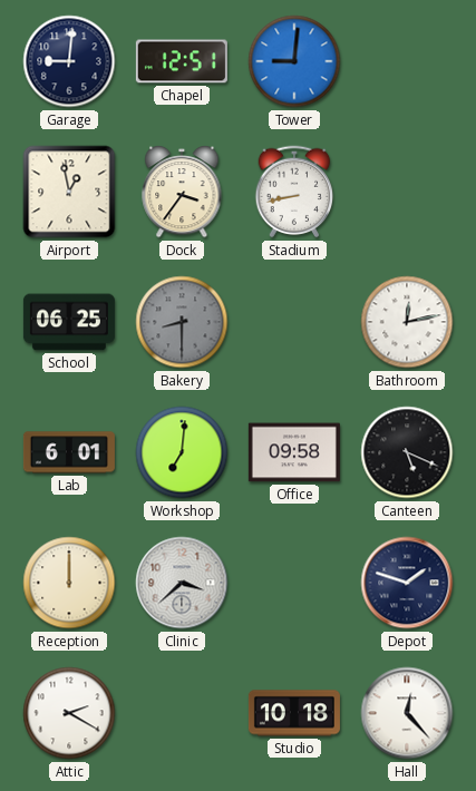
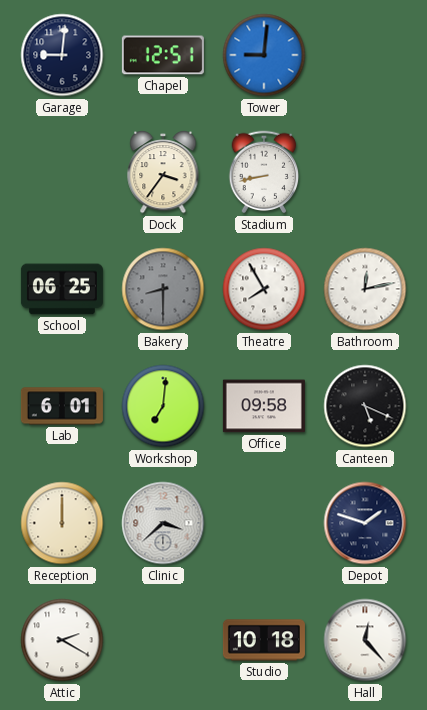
Airport: 12:58 -> none
Theatre: none -> 7:55
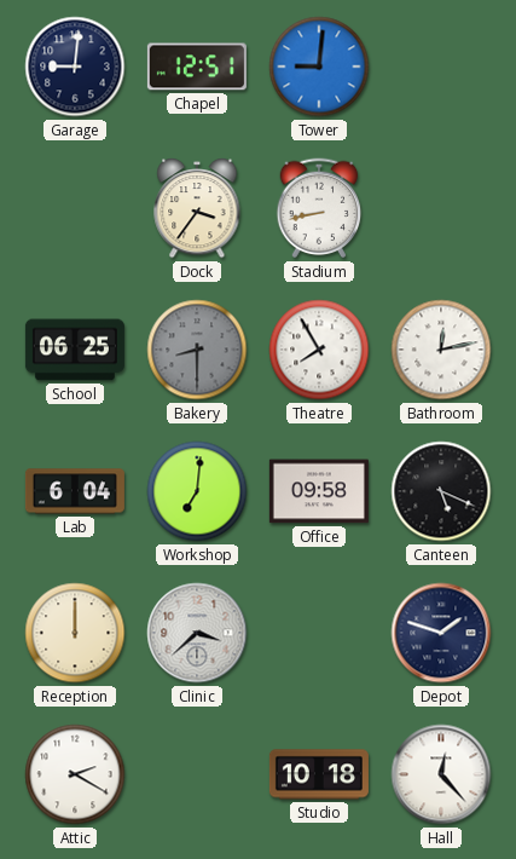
Lab: 6:01 -> 6:04
